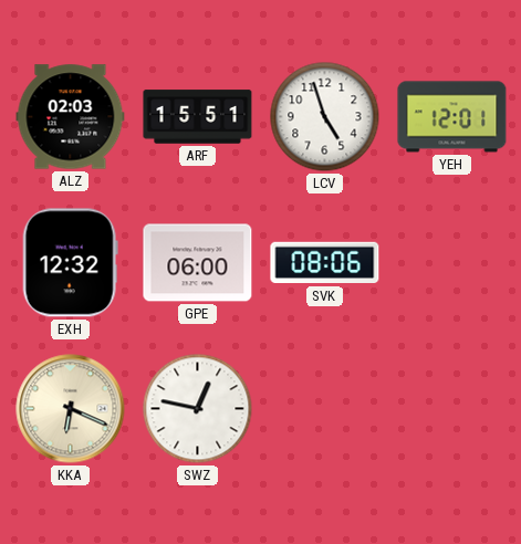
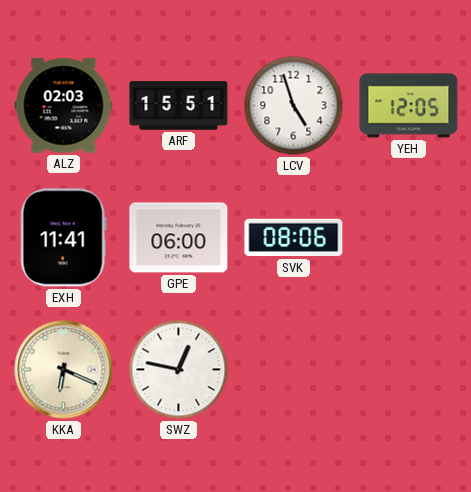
YEH: 12:01 -> 12:05
EXH: 12:32 -> 11:41
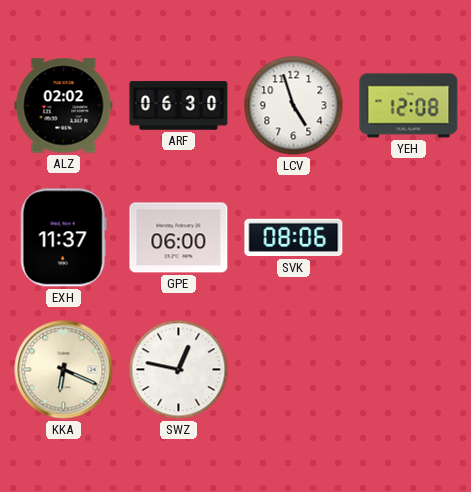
ALZ: 02:03 -> 02:02
ARF: 15:51 -> 06:30
YEH: 12:05 -> 12:08
EXH: 11:41 -> 11:37
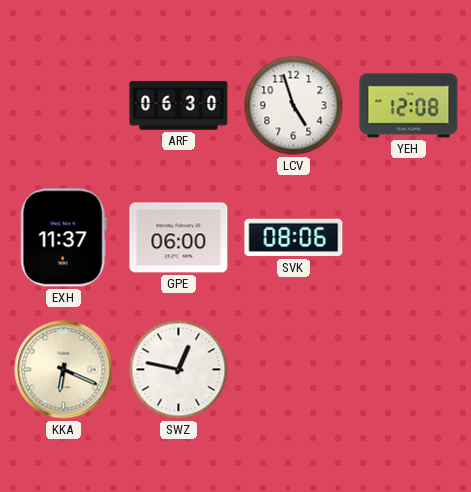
ALZ: 02:02 -> none
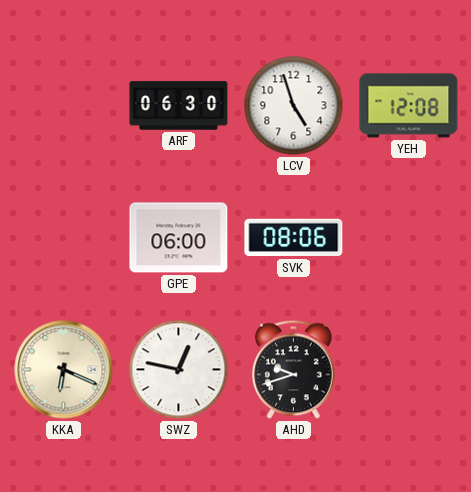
EXH: 11:37 -> none
AHD: none -> 9:42
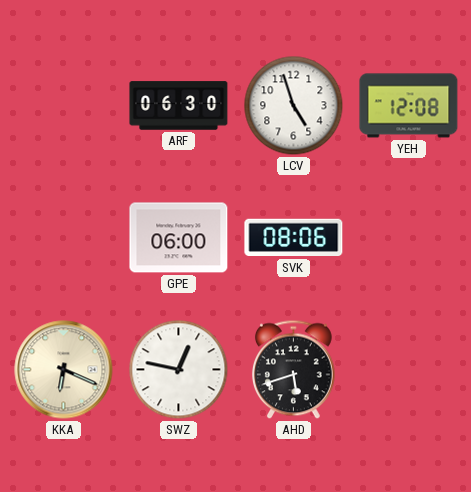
AHD: 9:42 -> 5:42
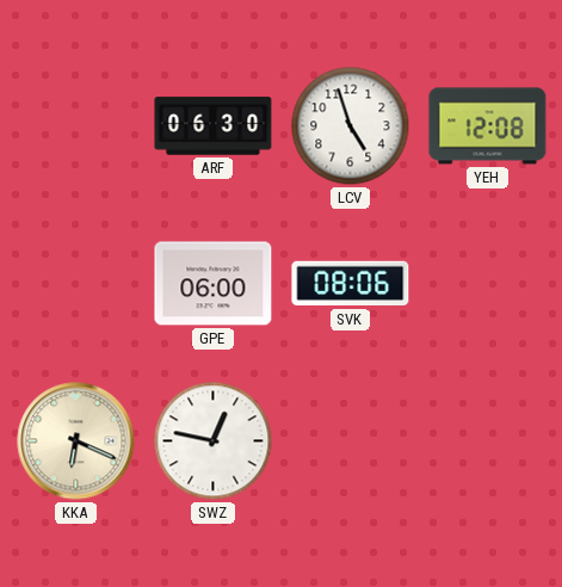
AHD: 5:42 -> none
